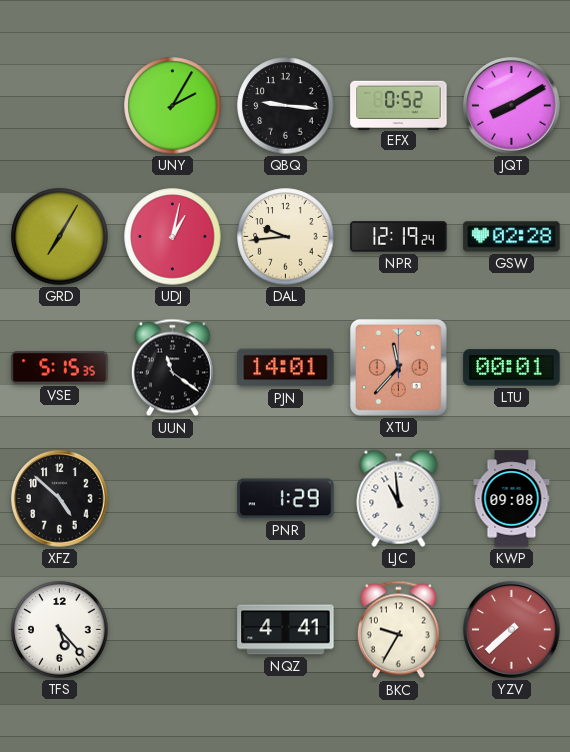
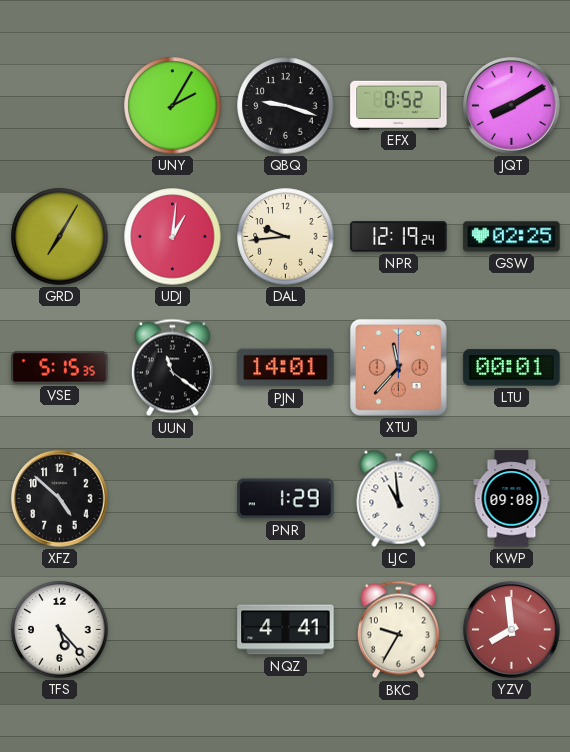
QBQ: 9:16 -> 9:18
UDJ: 1:02 -> 1:01
GSW: 02:28 -> 02:25
YZV: 7:38 -> 7:59
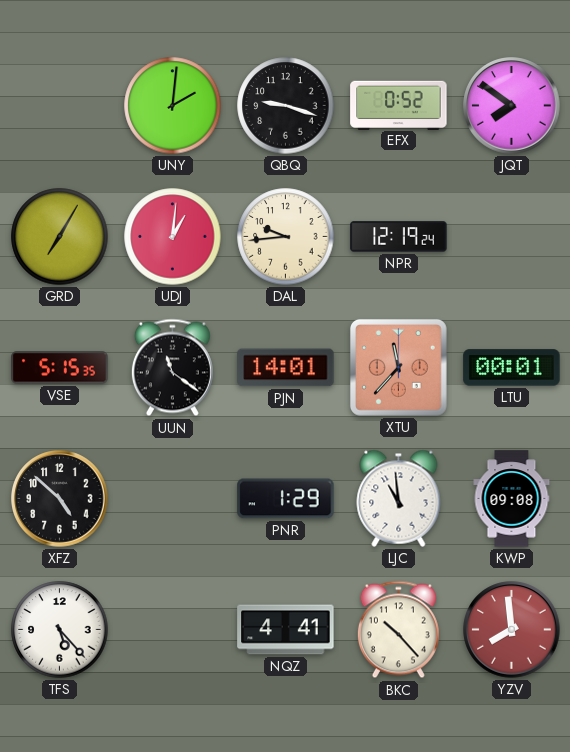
UNY: 2:05 -> 2:01
JQT: 8:10 -> 7:51
GSW: 02:25 -> none
BKC: 9:35 -> 10:23
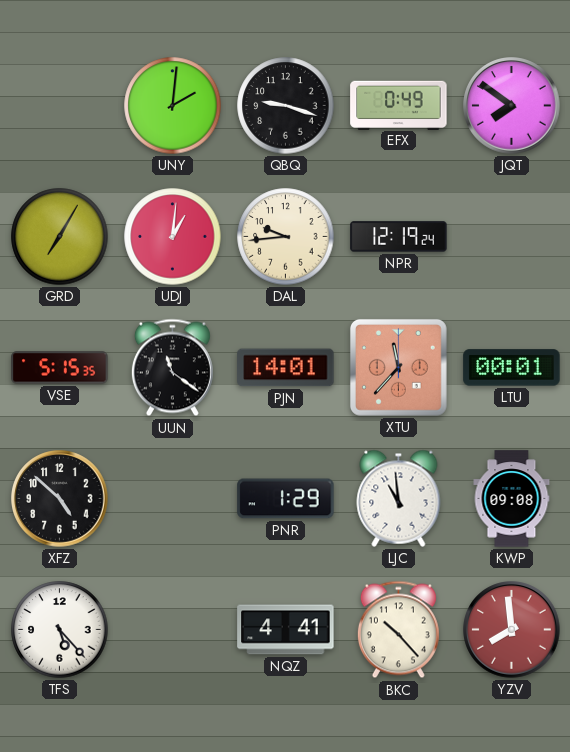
EFX: 0:52 -> 0:49
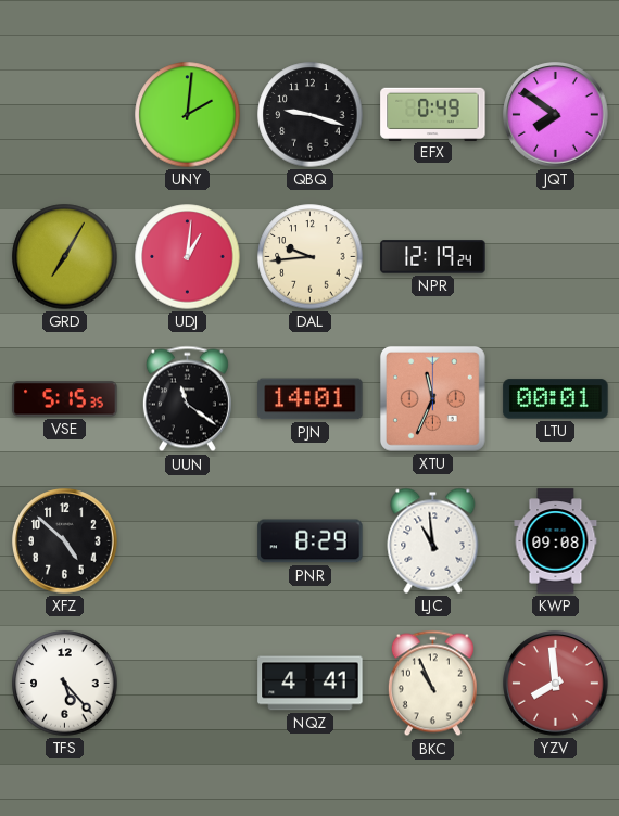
XTU: 11:37 -> 11:34
PNR: 1:29 -> 8:29
BKC: 10:23 -> 10:56
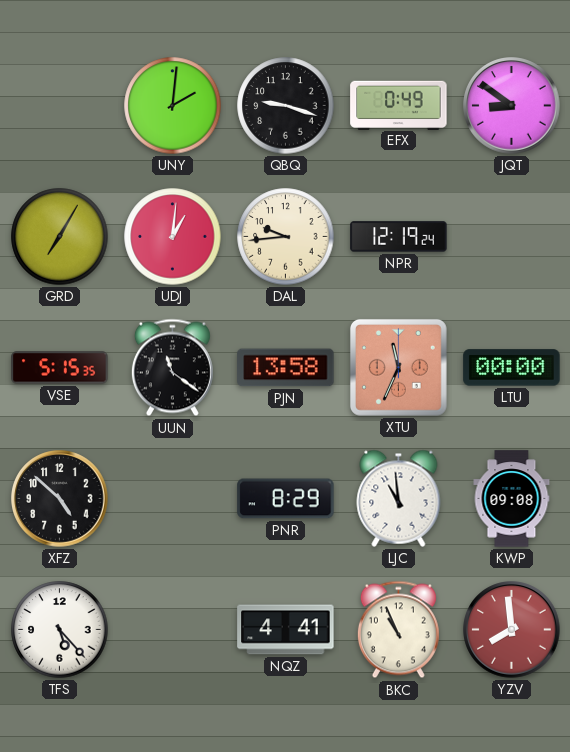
JQT: 7:51 -> 8:51
PJN: 14:01 -> 13:58
LTU: 00:01 -> 00:00
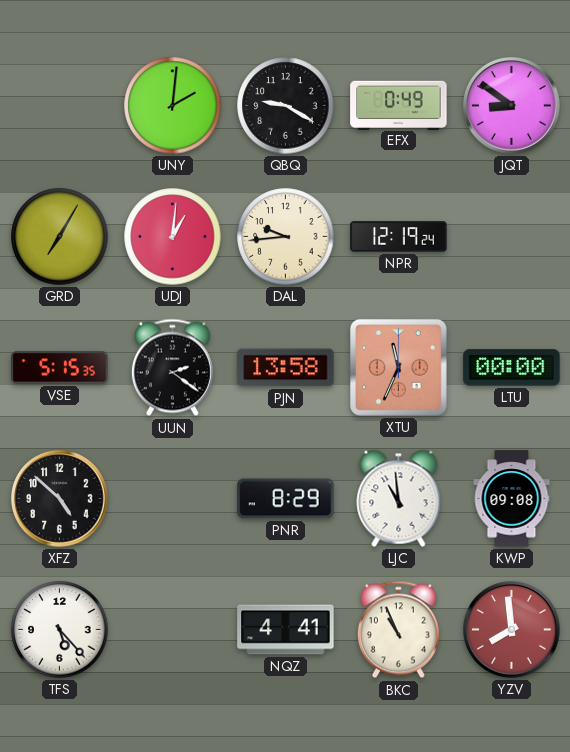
QBQ: 9:18 -> 9:20
UUN: 11:21 -> 2:21
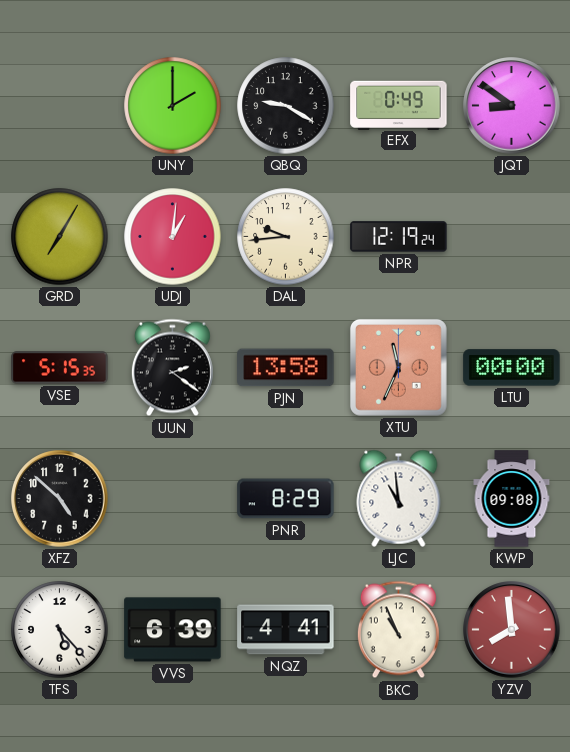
UNY: 2:01 -> 2:00
VVS: none -> 6:39
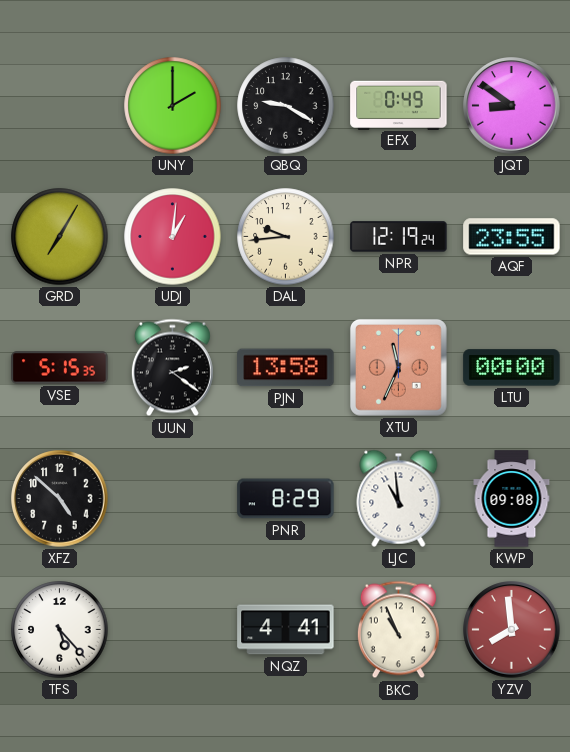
AQF: none -> 23:55
VVS: 6:39 -> none
